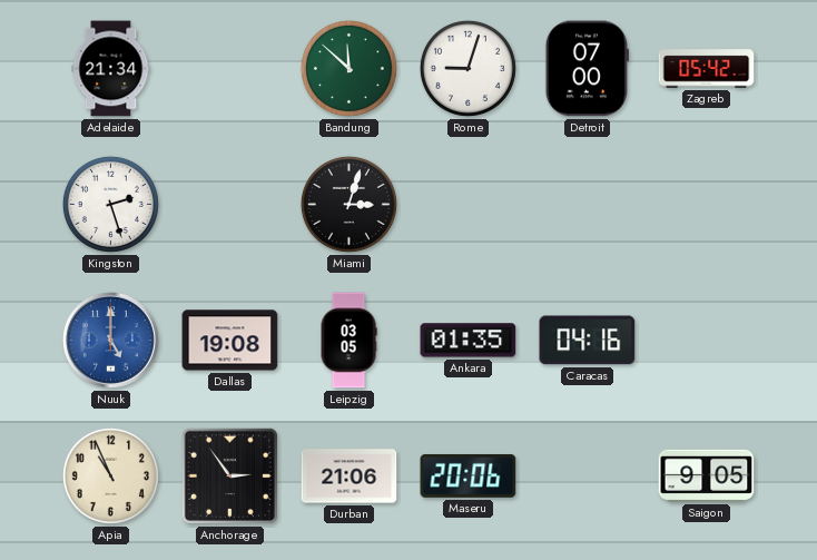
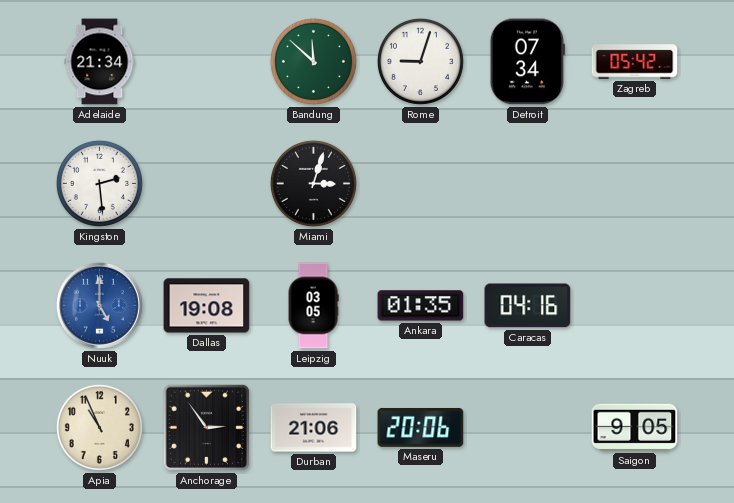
Detroit: 07:00 -> 07:34
Kingston: 2:27 -> 2:29
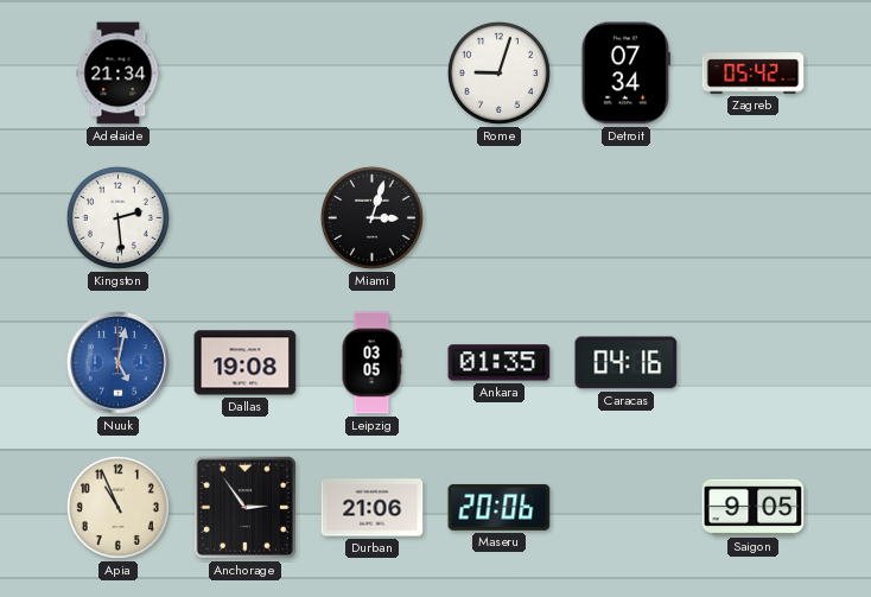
Bandung: 11:52 -> none
Nuuk: 5:00 -> 5:02
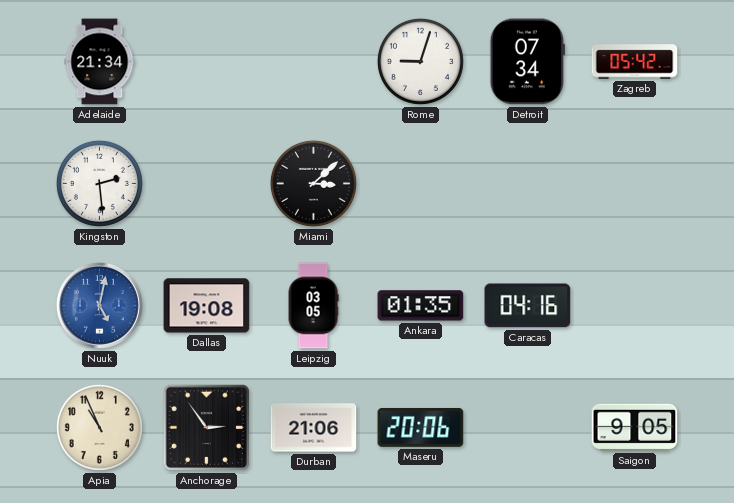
Miami: 3:03 -> 3:08
